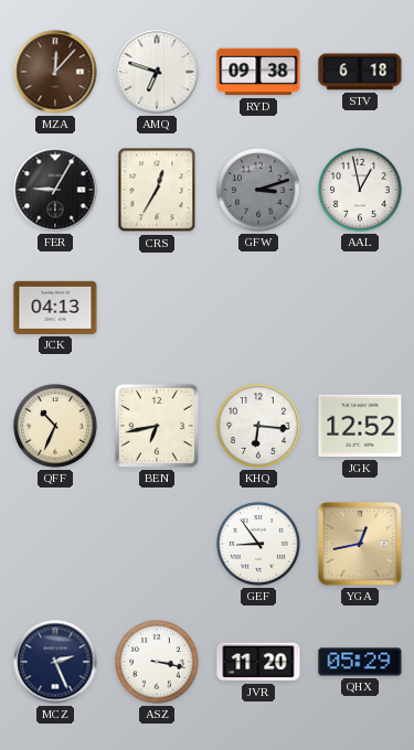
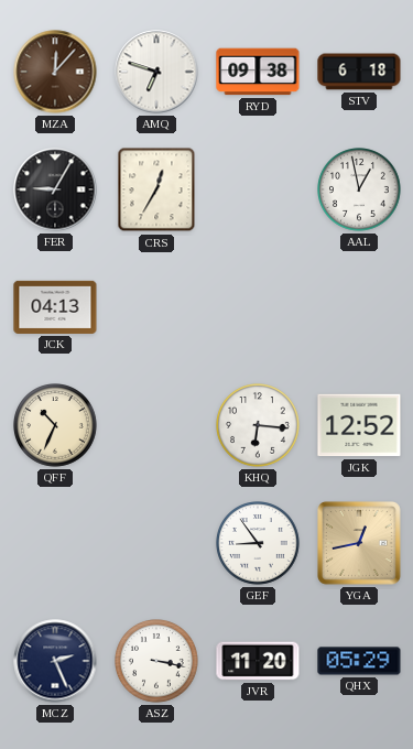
GFW: 3:12 -> none
BEN: 6:43 -> none
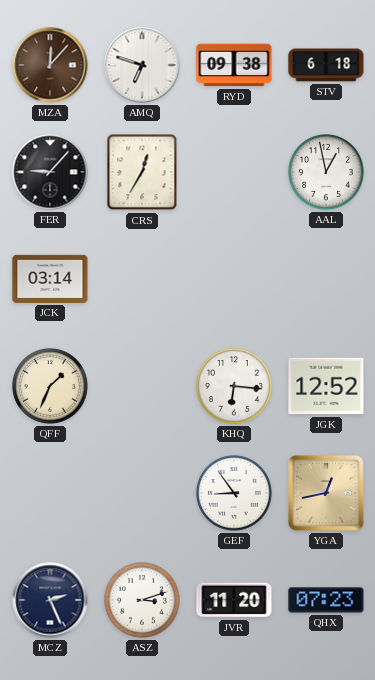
FER: 9:05 -> 9:07
JCK: 04:13 -> 03:14
QFF: 10:34 -> 1:34
ASZ: 3:17 -> 3:12
QHX: 05:29 -> 07:23
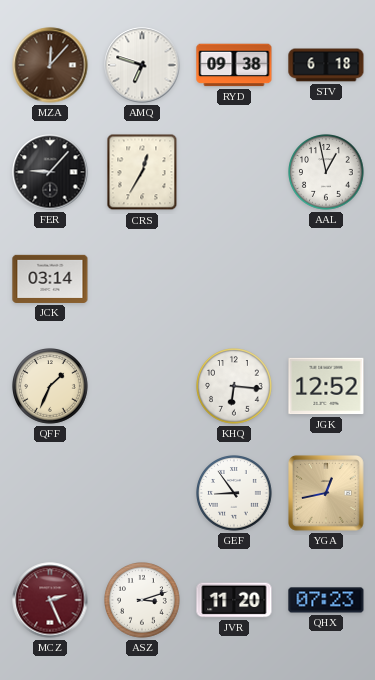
MCZ dial: navy -> burgundy
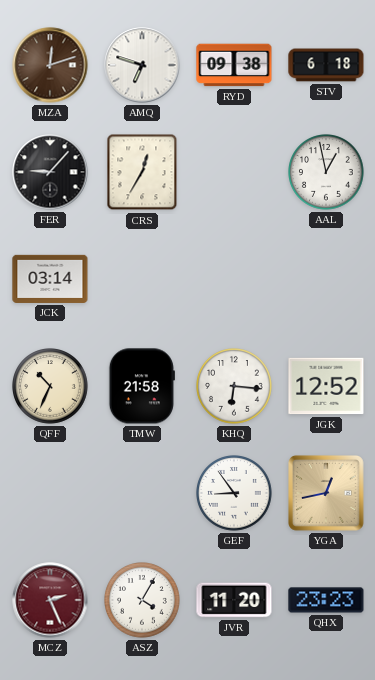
MZA: 12:07 -> 12:12
QFF: 1:34 -> 10:34
TMW: none -> 21:58
ASZ: 3:12 -> 4:05
QHX: 07:23 -> 23:23
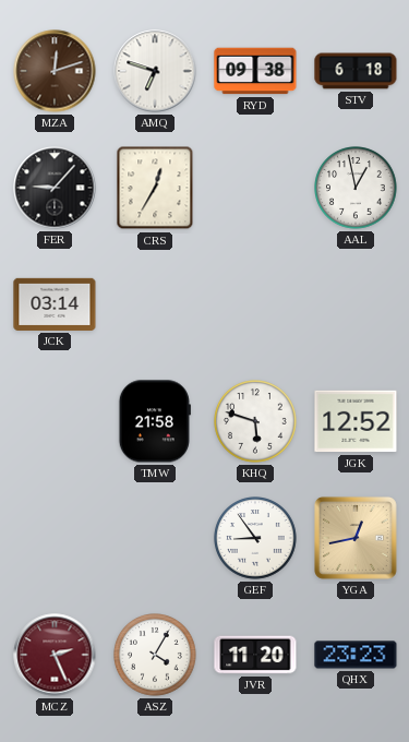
QFF: 10:34 -> none
KHQ: 6:16 -> 5:48
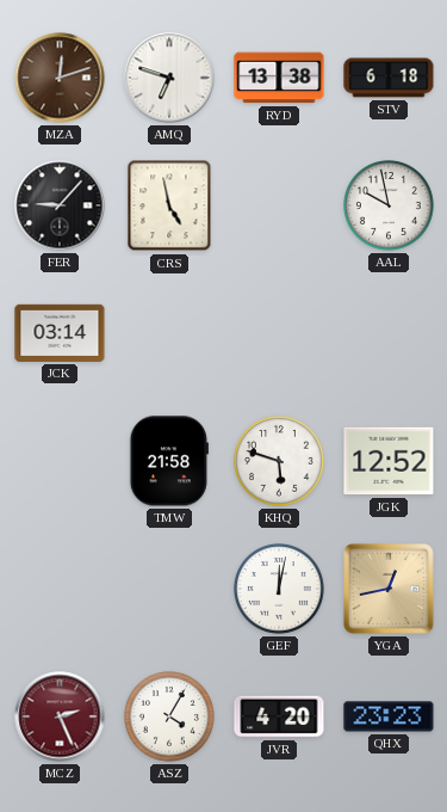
RYD: 09:38 -> 13:38
CRS: 12:35 -> 4:58
AAL: 12:58 -> 9:58
GEF: 8:54 -> 12:02
JVR: 11:20 -> 4:20
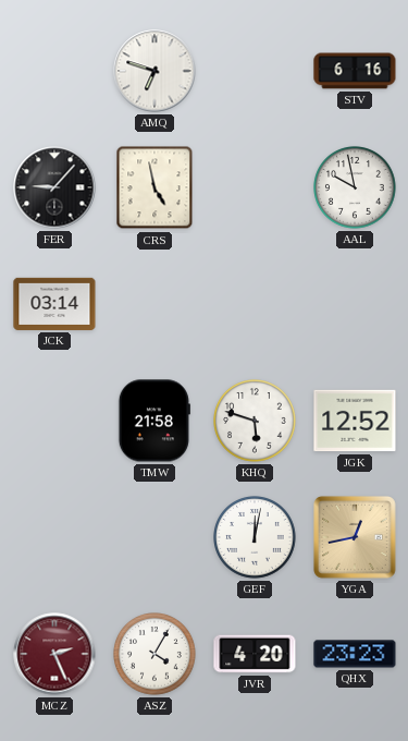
MZA: 12:12 -> none
RYD: 13:38 -> none
STV: 6:18 -> 6:16
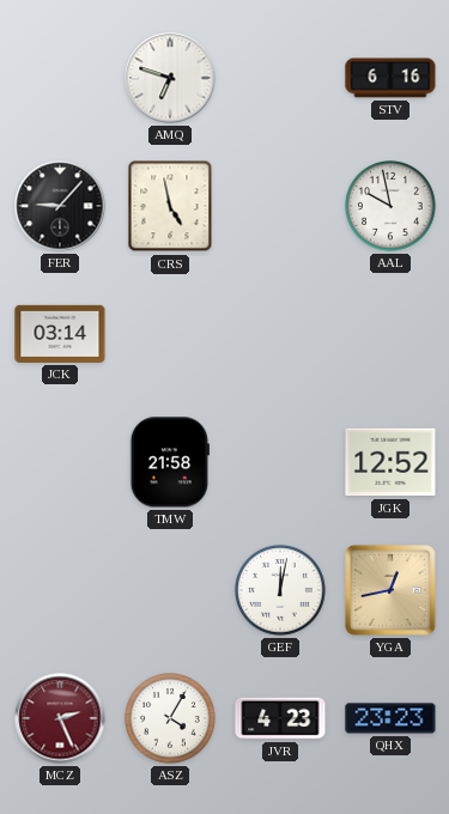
KHQ: 5:48 -> none
JVR: 4:20 -> 4:23
